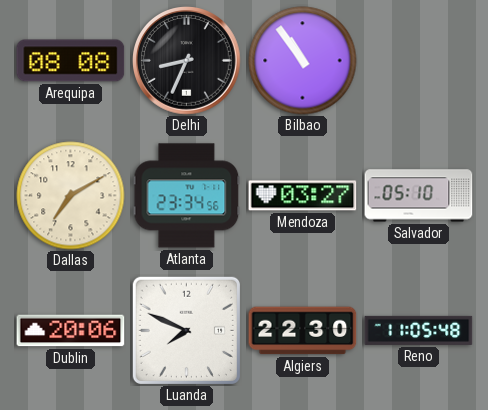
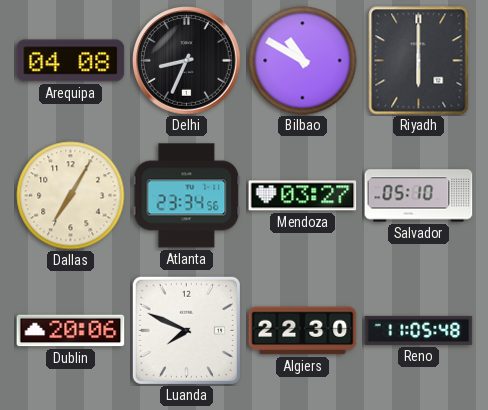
Arequipa: 08:08 -> 04:08
Bilbao: 10:54 -> 10:50
Riyadh: none -> 6:00
Dallas: 7:10 -> 7:05
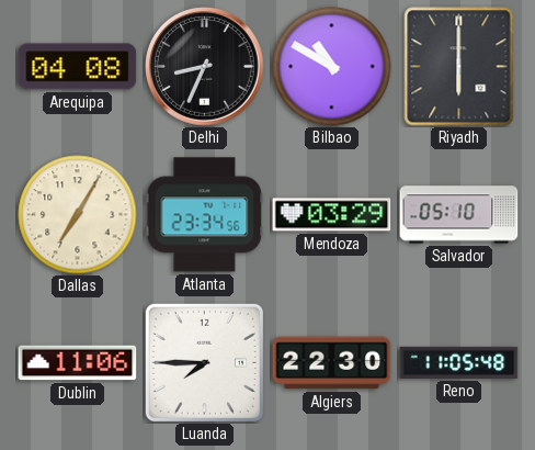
Mendoza: 03:27 -> 03:29
Dublin: 20:06 -> 11:06
Luanda: 7:49 -> 7:45
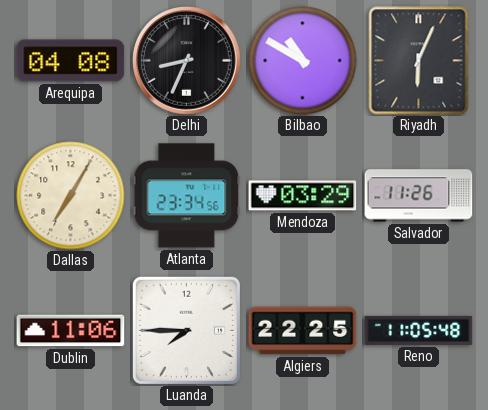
Riyadh: 6:00 -> 6:04
Salvador: 05:10 -> 11:26
Algiers: 22:30 -> 22:25
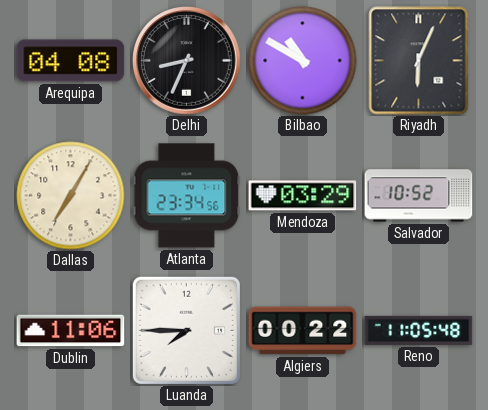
Salvador: 11:26 -> 10:52
Algiers: 22:25 -> 00:22
